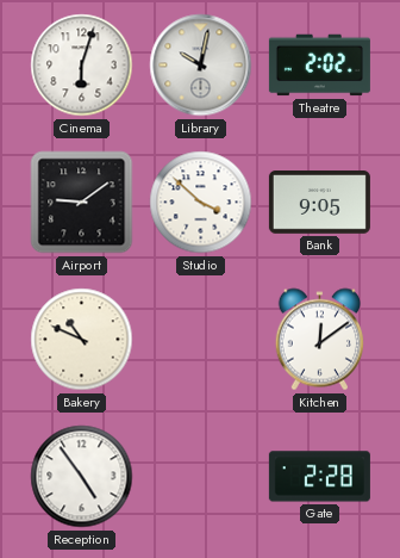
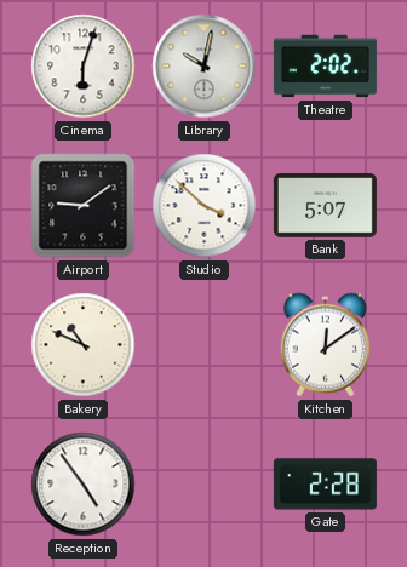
Bank: 9:05 -> 5:07
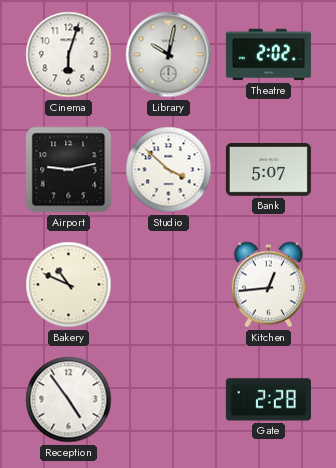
Airport: 9:09 -> 9:13
Kitchen: 12:09 -> 12:44
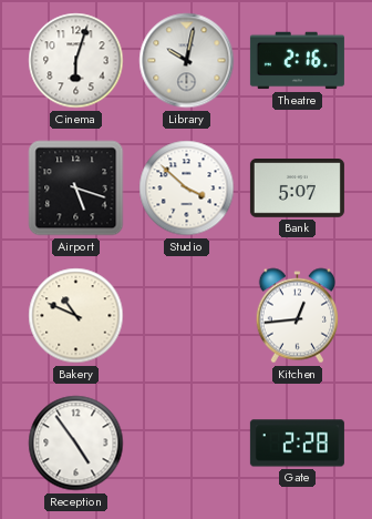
Theatre: 2:02 -> 2:16
Airport: 9:13 -> 5:18
